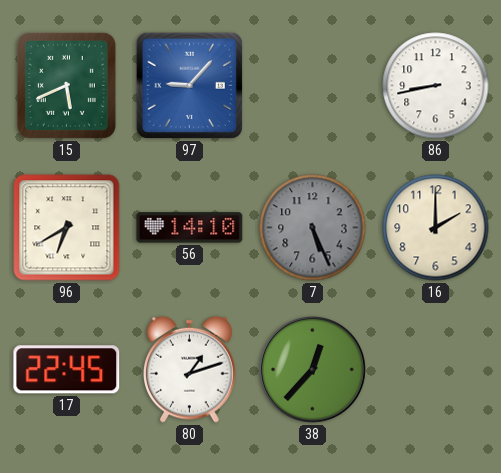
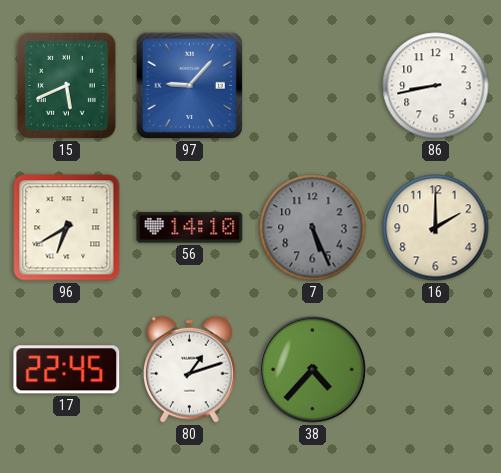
38: 12:37 -> 4:37
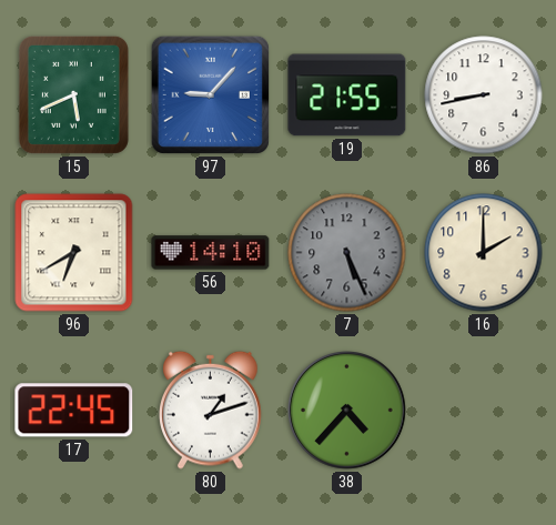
19: none -> 21:55
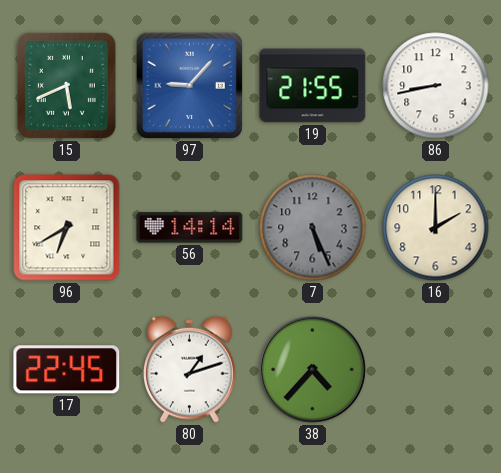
56: 14:10 -> 14:14
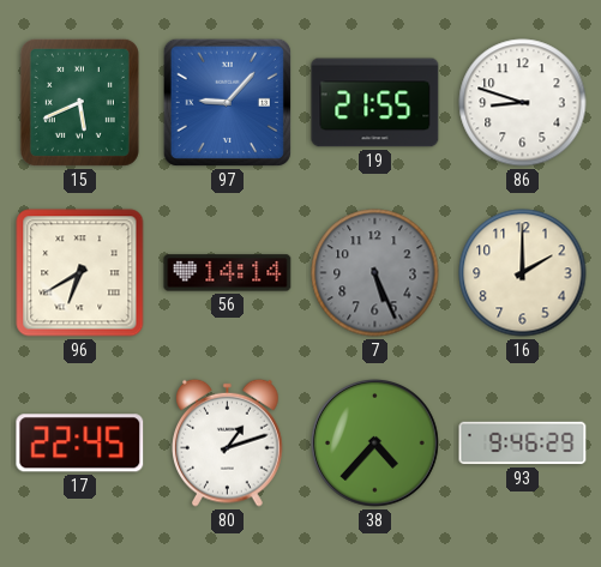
86: 8:43 -> 8:48
93: none -> 9:46
